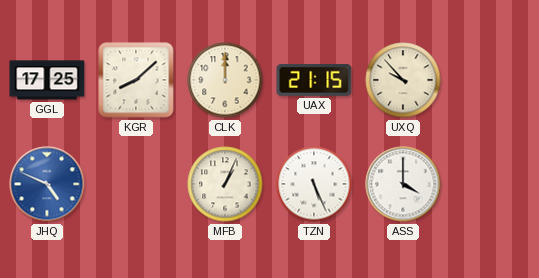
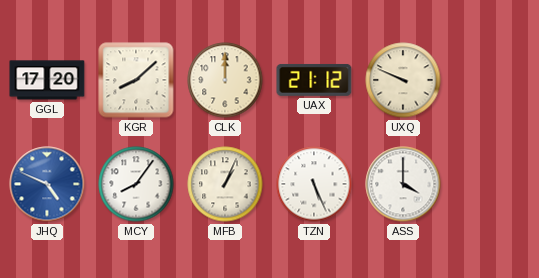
GGL: 17:25 -> 17:20
UAX: 21:15 -> 21:12
UXQ: 9:53 -> 9:49
MCY: none -> 8:06
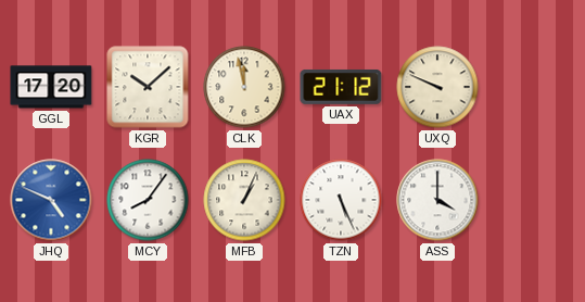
KGR: 8:08 -> 10:08
CLK: 12:00 -> 11:58
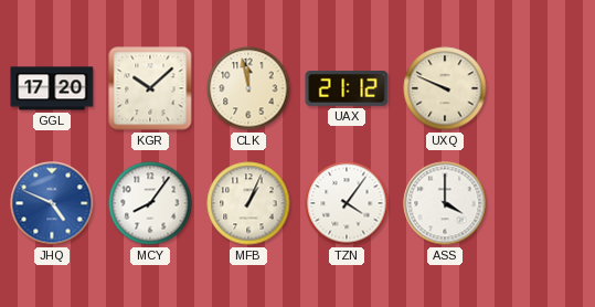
TZN: 5:26 -> 4:06
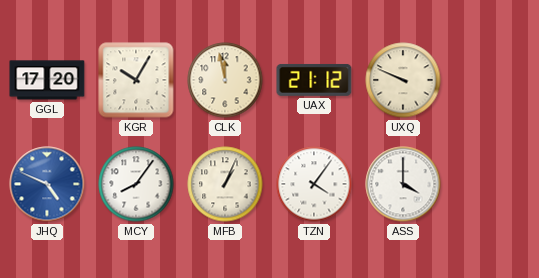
KGR: 10:08 -> 10:05
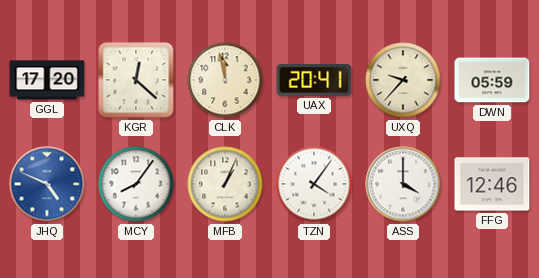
KGR: 10:05 -> 12:22
UAX: 21:12 -> 20:41
UXQ: 9:49 -> 9:37
DWN: none -> 05:59
FFG: none -> 12:46
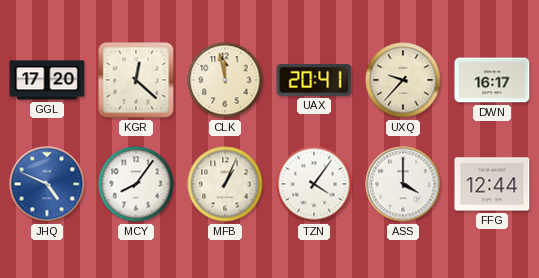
DWN: 05:59 -> 16:17
FFG: 12:46 -> 12:44
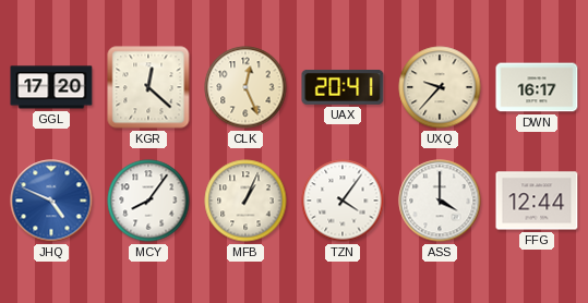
CLK: 11:58 -> 12:26
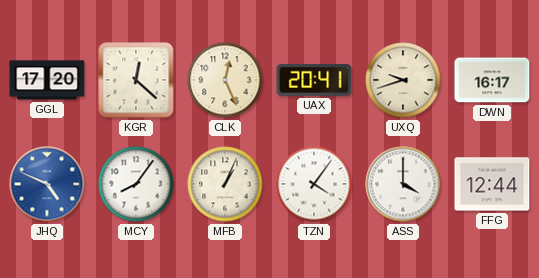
UXQ: 9:37 -> 9:42
